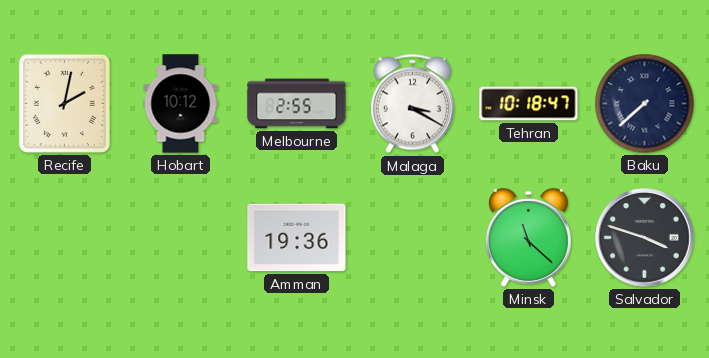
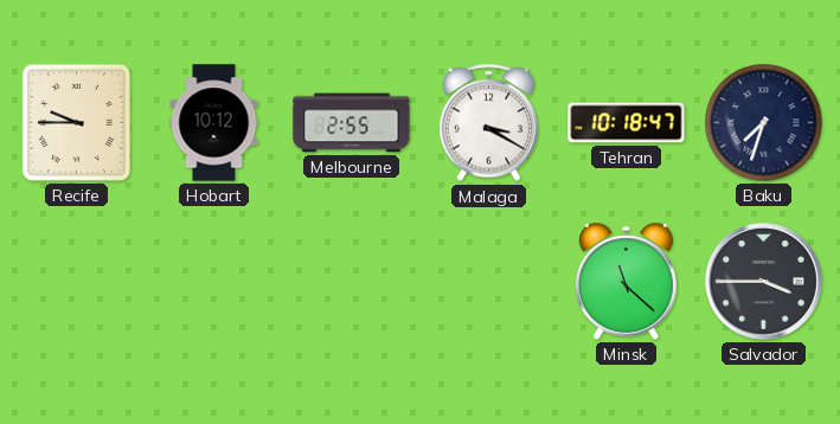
Recife: 2:02 -> 9:45
Baku: 7:38 -> 7:33
Amman: 19:36 -> none
Salvador: 3:48 -> 3:45
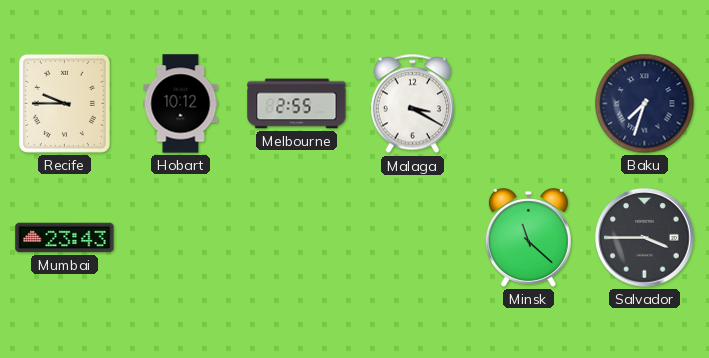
Tehran: 10:18 -> none
Mumbai: none -> 23:43
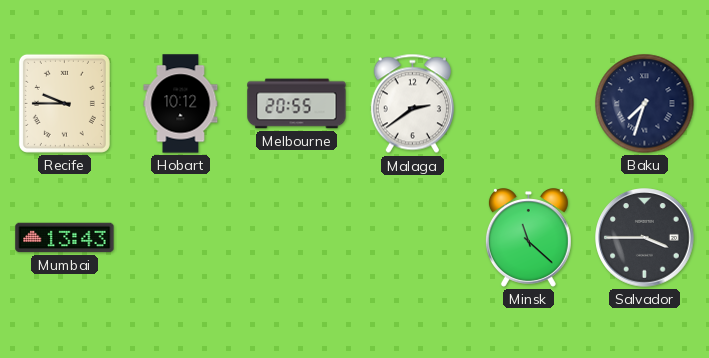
Melbourne: 2:55 -> 20:55
Malaga: 3:20 -> 2:39
Mumbai: 23:43 -> 13:43
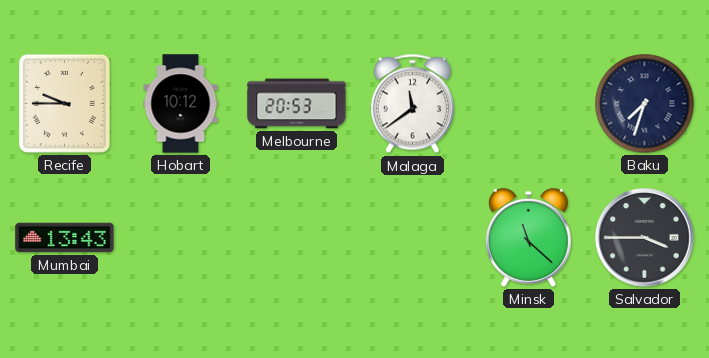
Melbourne: 20:55 -> 20:53
Malaga: 2:39 -> 11:39
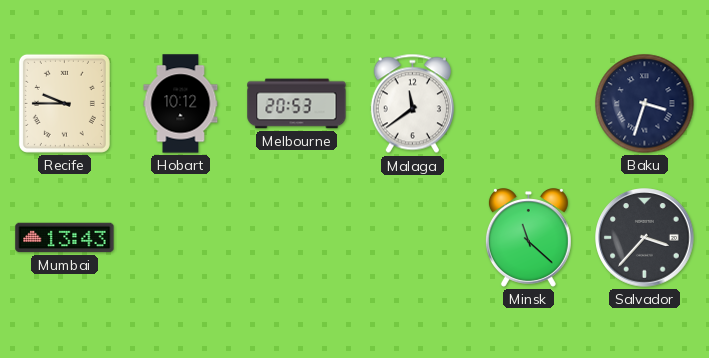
Baku: 7:33 -> 3:33
Salvador: 3:45 -> 3:37
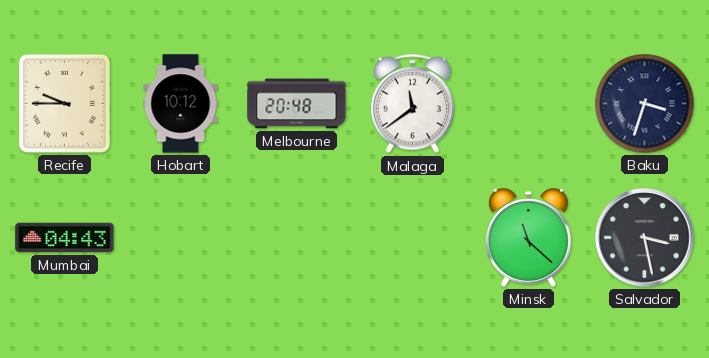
Melbourne: 20:53 -> 20:48
Mumbai: 13:43 -> 04:43
Salvador: 3:37 -> 3:28
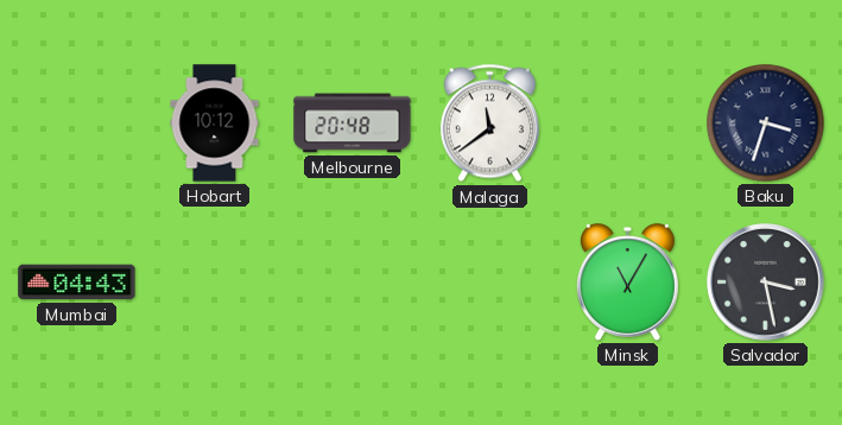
Recife: 9:45 -> none
Minsk: 11:22 -> 11:05
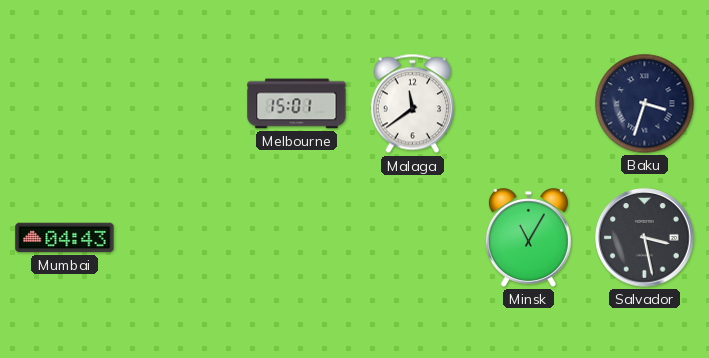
Hobart: 10:12 -> none
Melbourne: 20:48 -> 15:01
